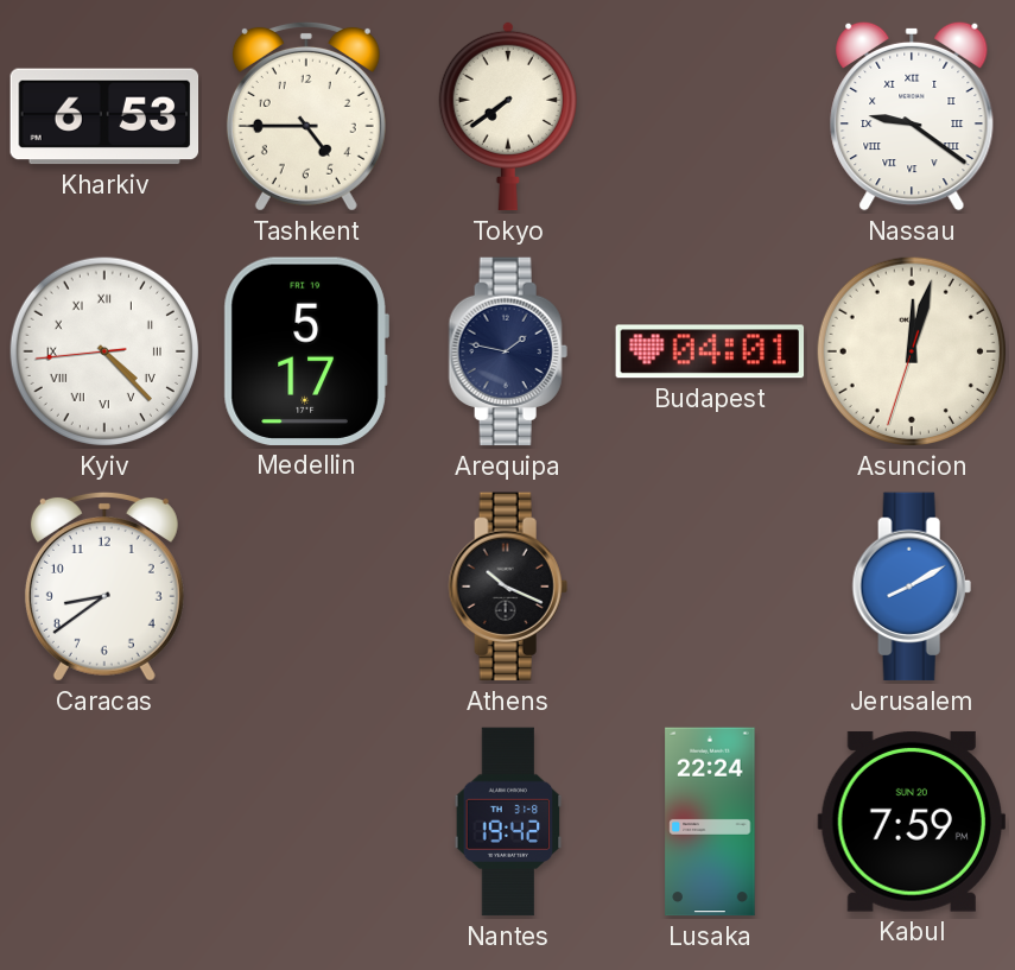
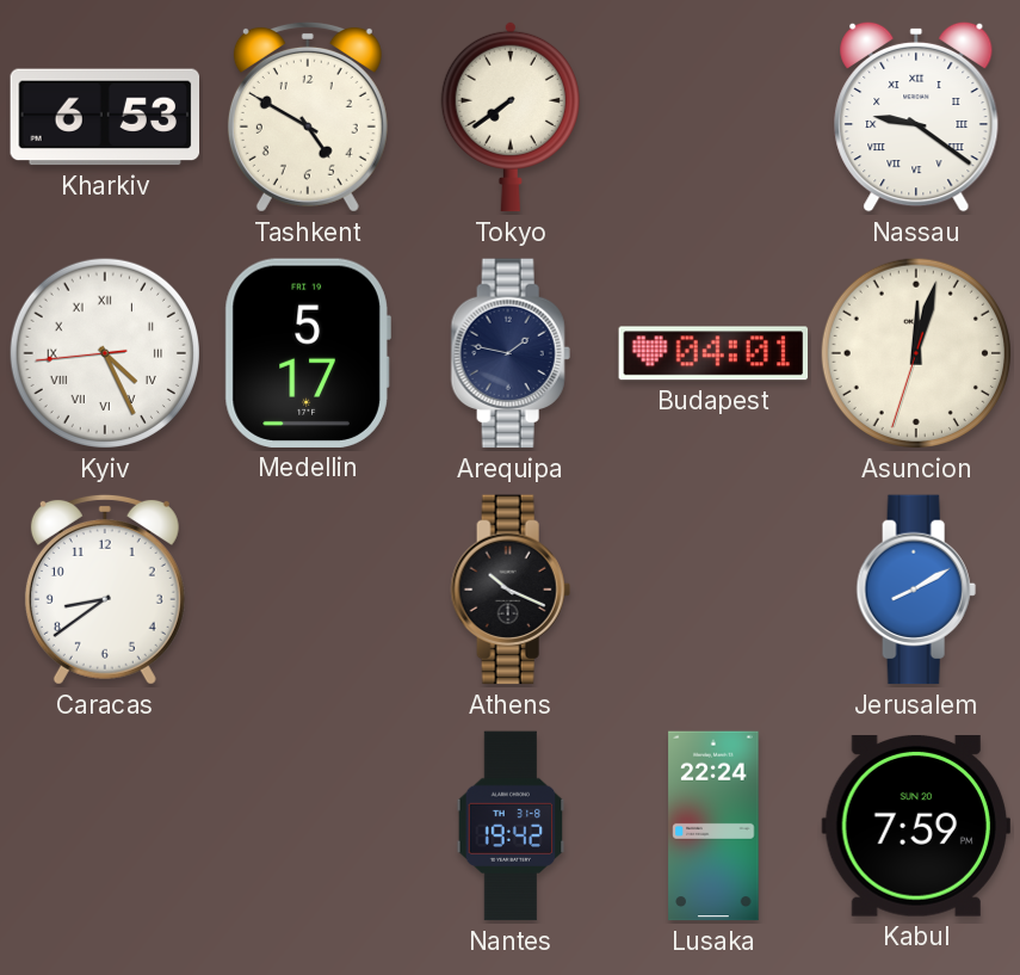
Tashkent: 4:45 -> 4:50
Kyiv: 4:22 -> 4:25
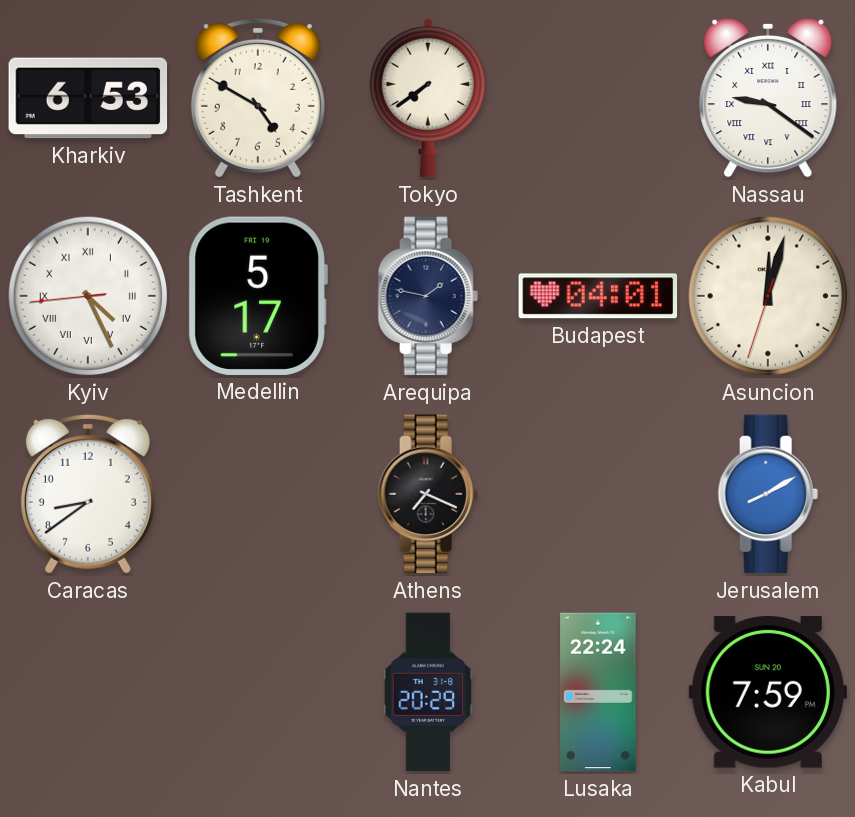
Athens: 10:19 -> 7:19
Nantes: 19:42 -> 20:29
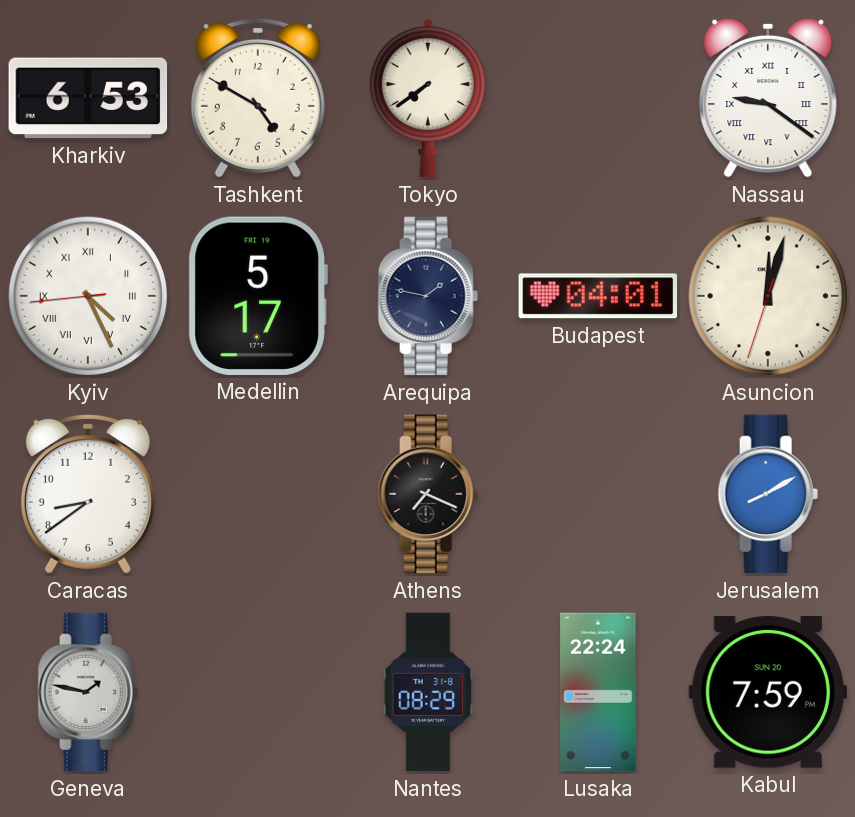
Geneva: none -> 1:47
Nantes: 20:29 -> 08:29
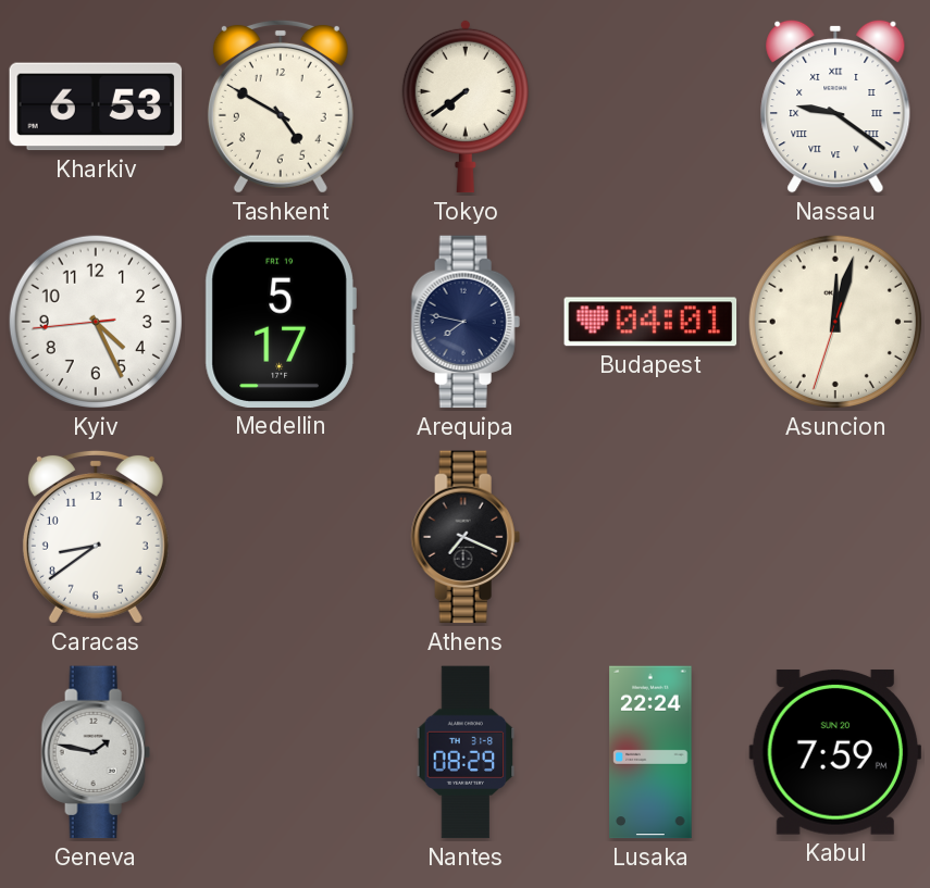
Kyiv numerals: Roman -> Arabic
Arequipa: 1:47 -> 7:47
Jerusalem: 8:10 -> none
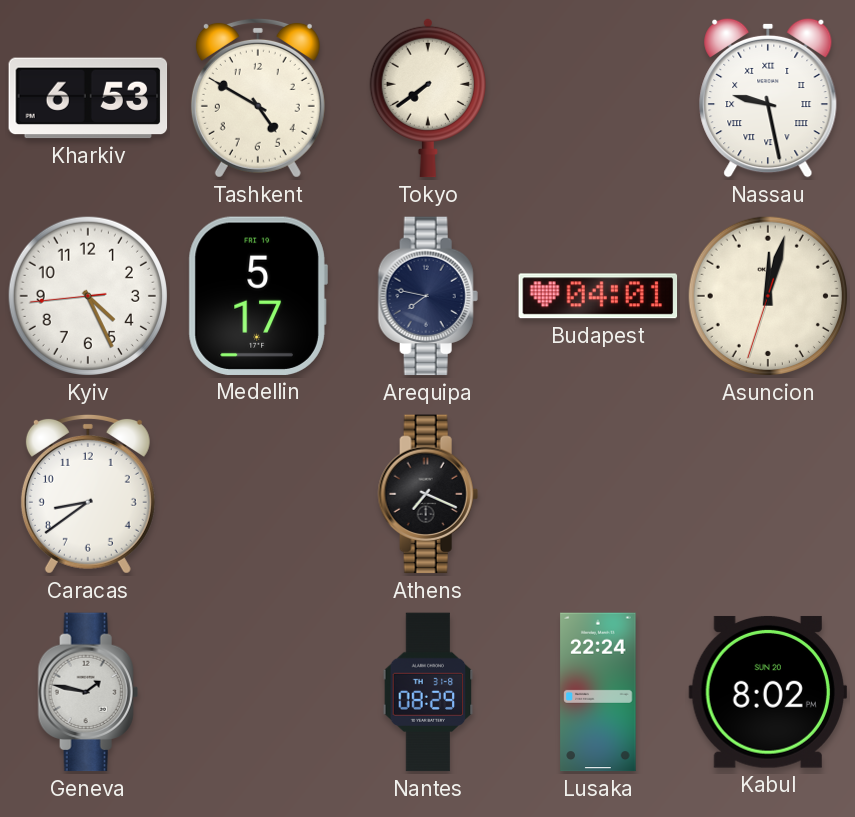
Nassau: 9:21 -> 9:28
Kabul: 7:59 -> 8:02
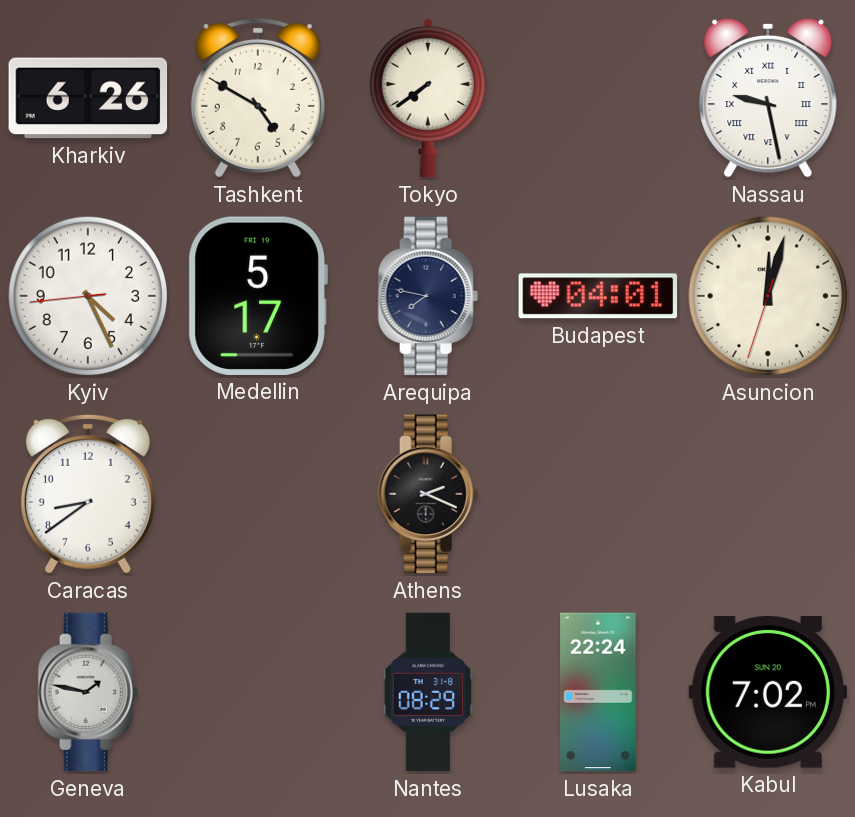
Kharkiv: 6:53 -> 6:26
Athens: 7:19 -> 2:19
Kabul: 8:02 -> 7:02
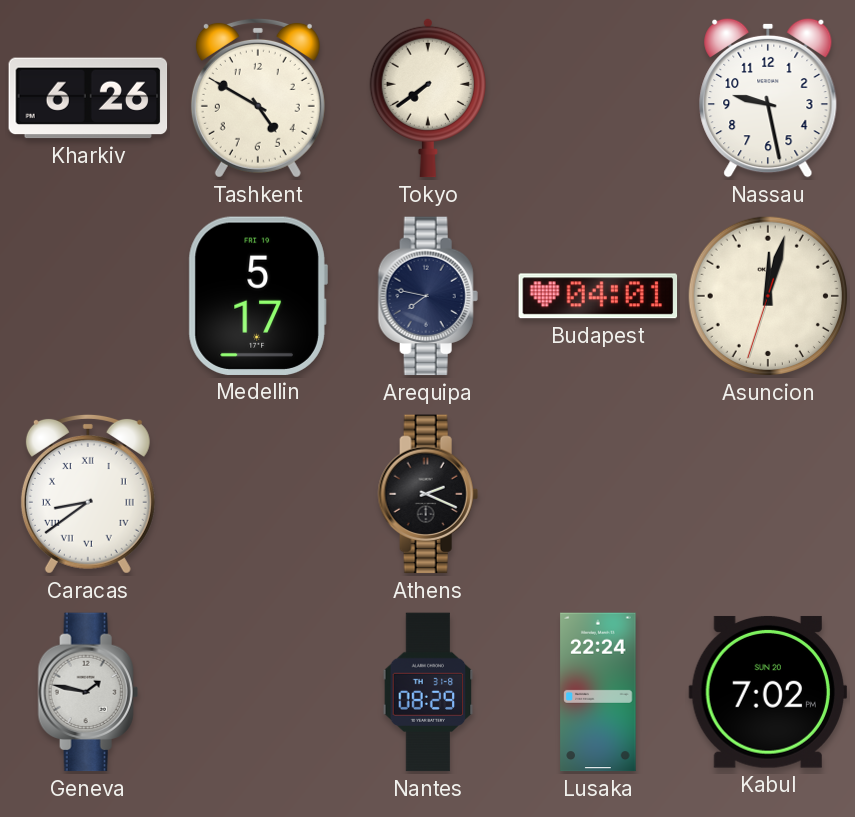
Nassau numerals: Roman -> Arabic
Kyiv: 4:25 -> none
Caracas numerals: Arabic -> Roman
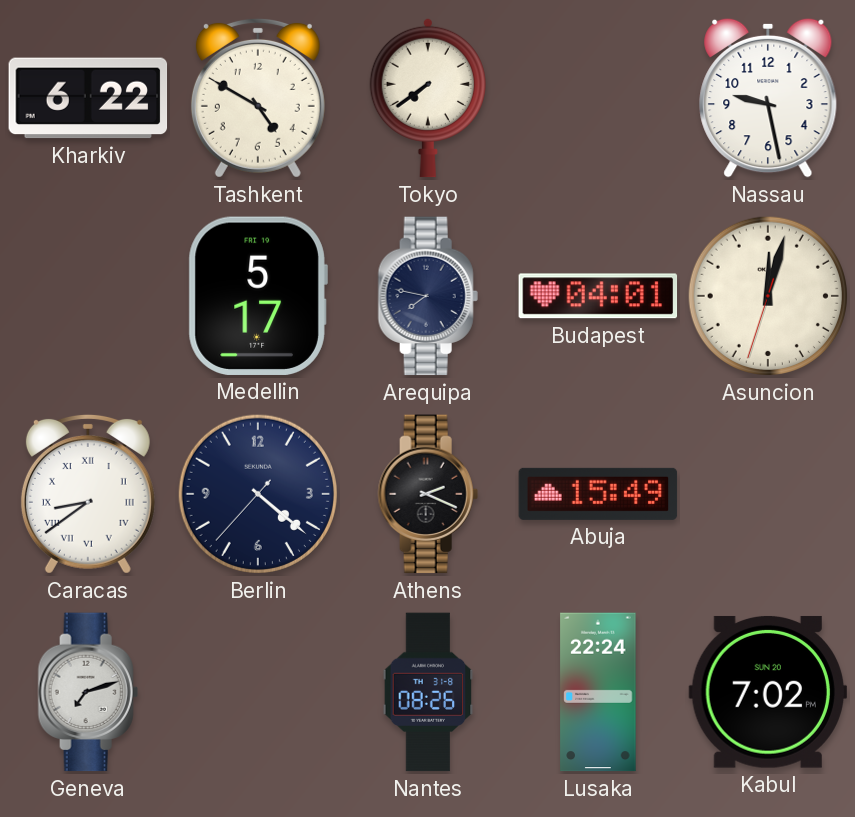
Kharkiv: 6:26 -> 6:22
Berlin: none -> 4:21
Abuja: none -> 15:49
Geneva: 1:47 -> 7:12
Nantes: 08:29 -> 08:26
